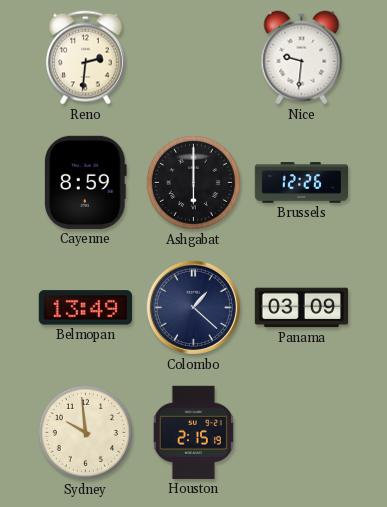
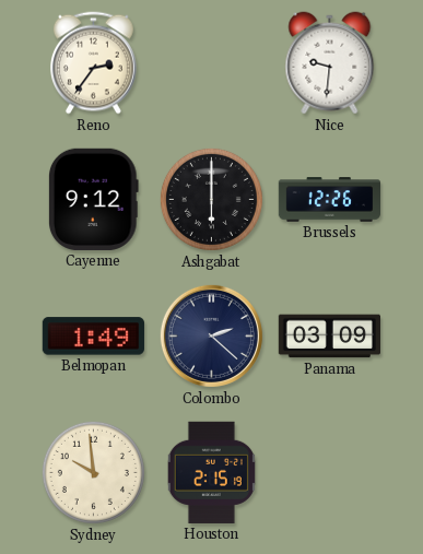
Reno: 2:31 -> 2:36
Cayenne: 8:59 -> 9:12
Belmopan: 13:49 -> 1:49
Colombo: 1:22 -> 2:22
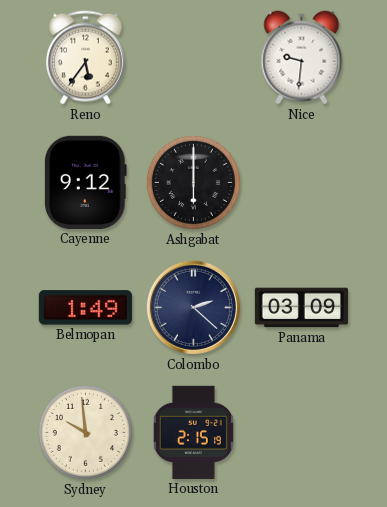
Reno: 2:36 -> 5:36
Brussels: 12:26 -> none
